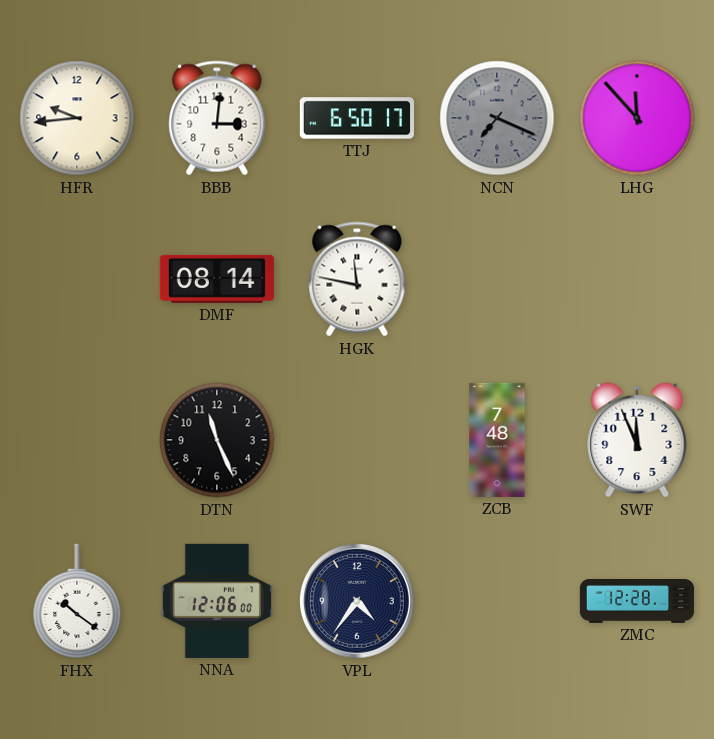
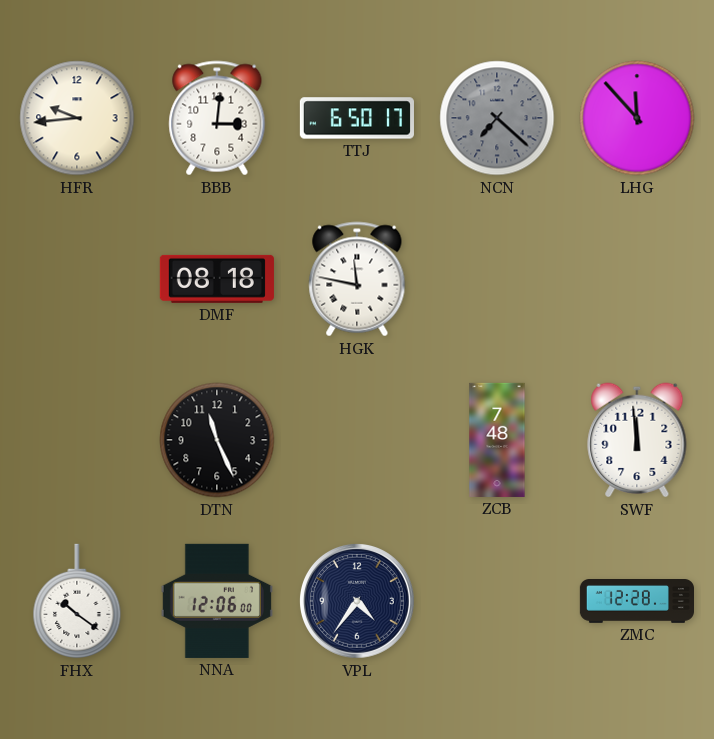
NCN: 7:19 -> 7:22
DMF: 08:14 -> 08:18
SWF: 11:56 -> 11:59
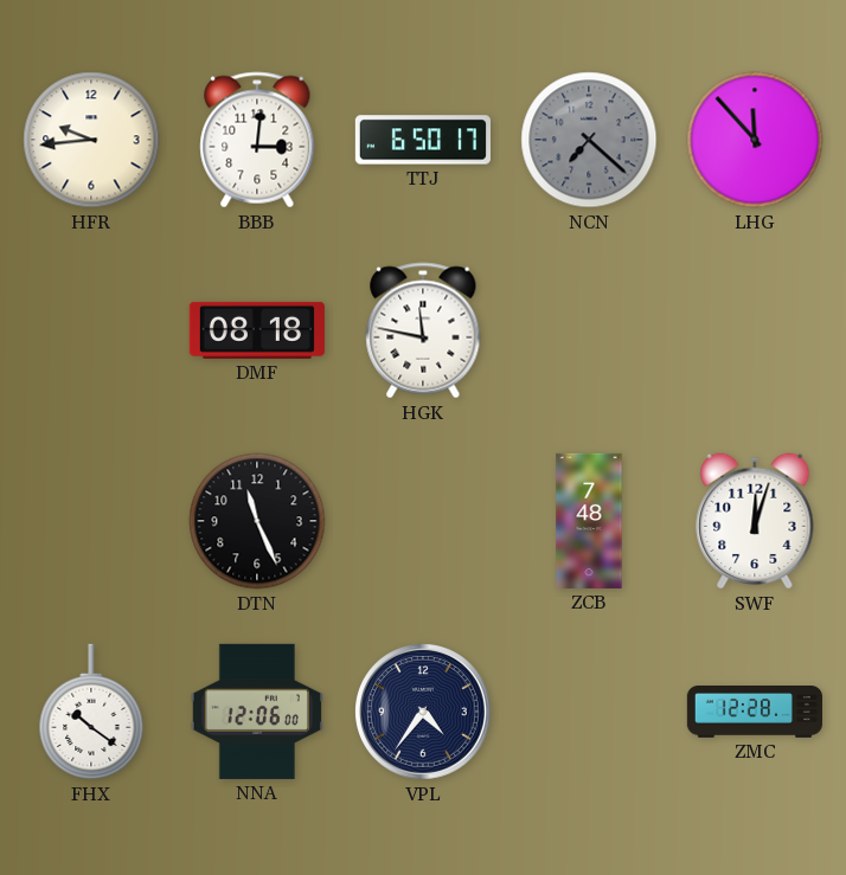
SWF: 11:59 -> 12:03
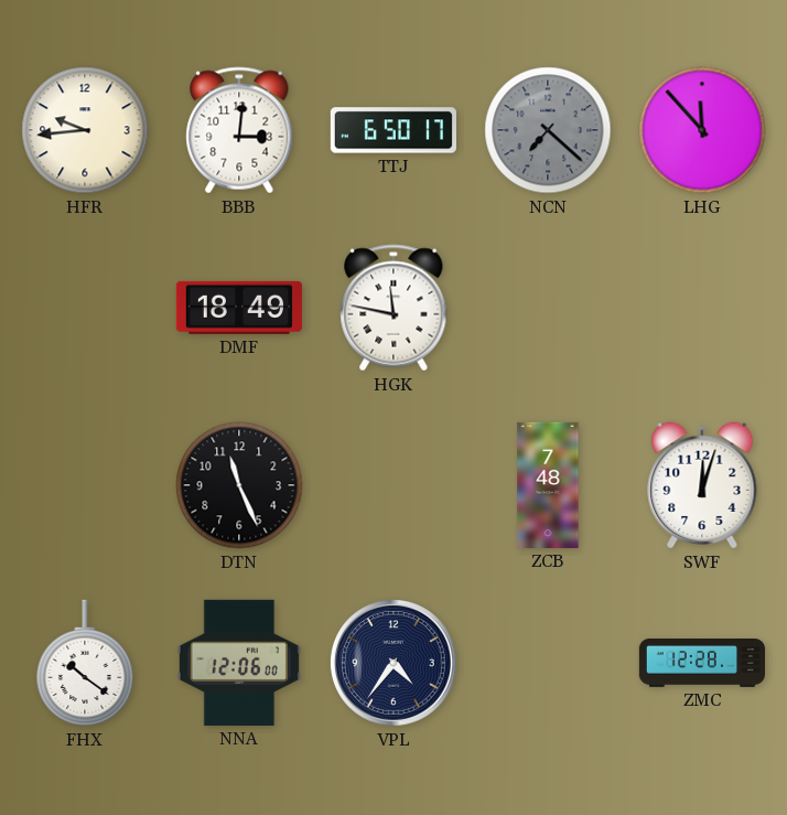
DMF: 08:18 -> 18:49
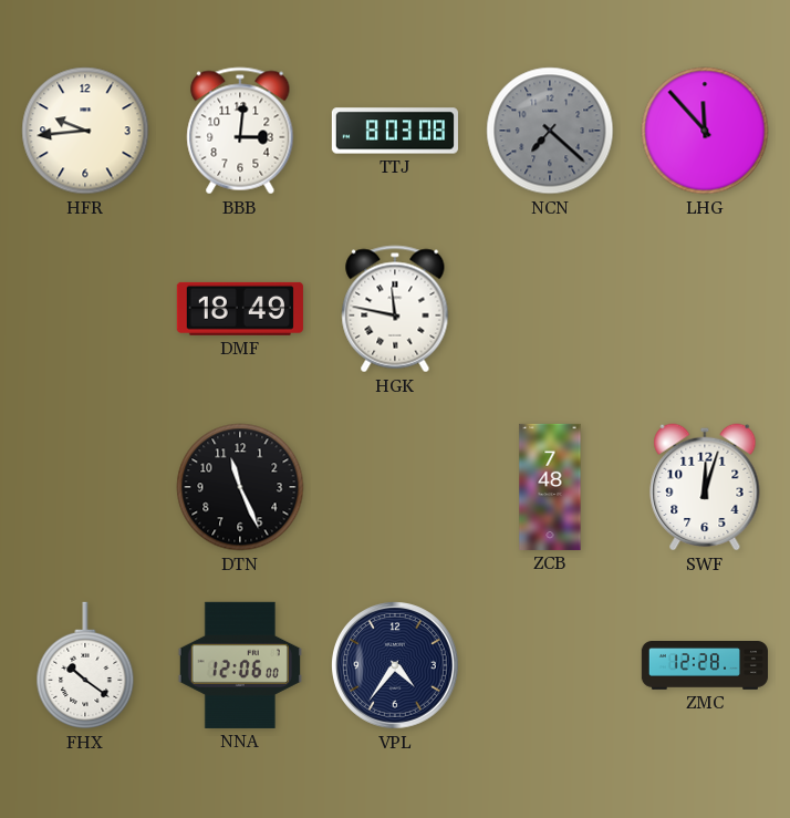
TTJ: 6:50 -> 8:03
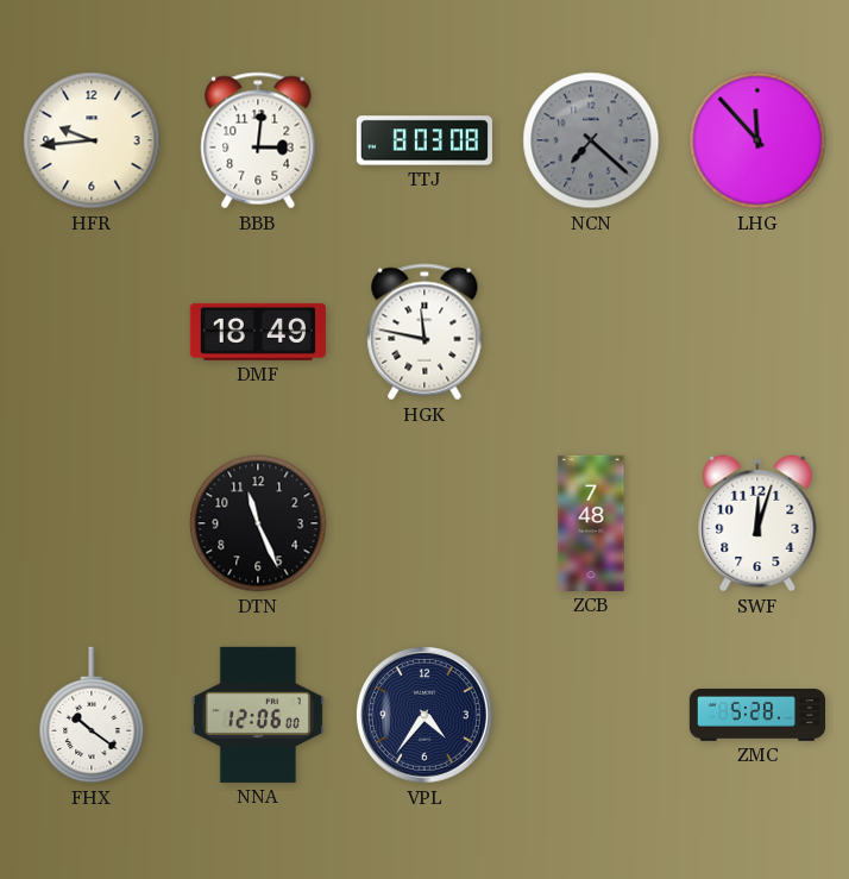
ZMC: 12:28 -> 5:28
